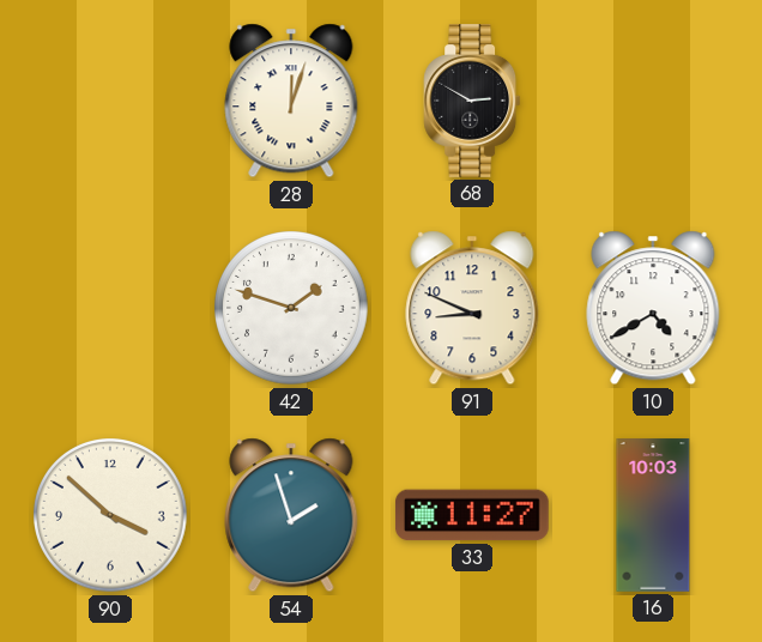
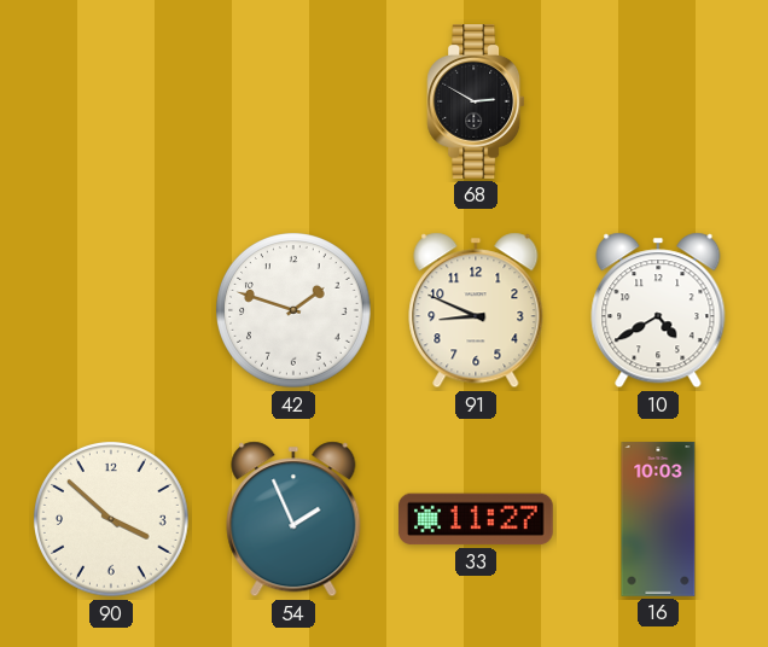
28: 12:03 -> none
54: 1:57 -> 1:56
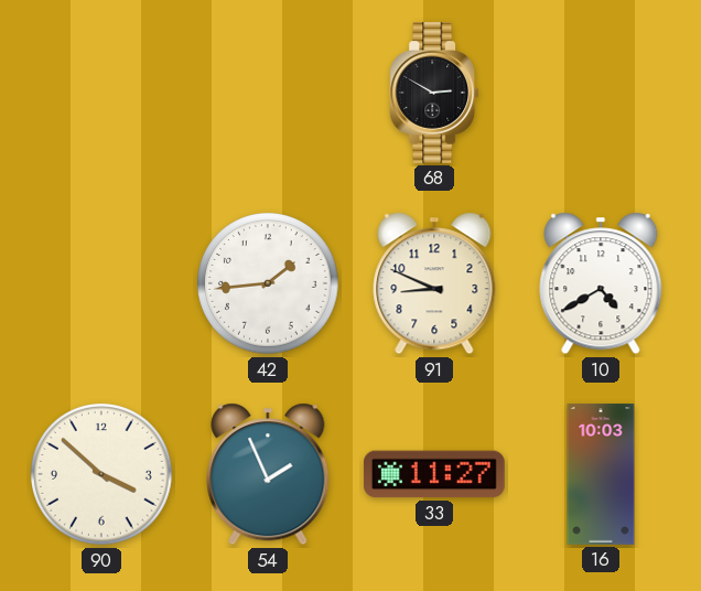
42: 1:48 -> 1:44
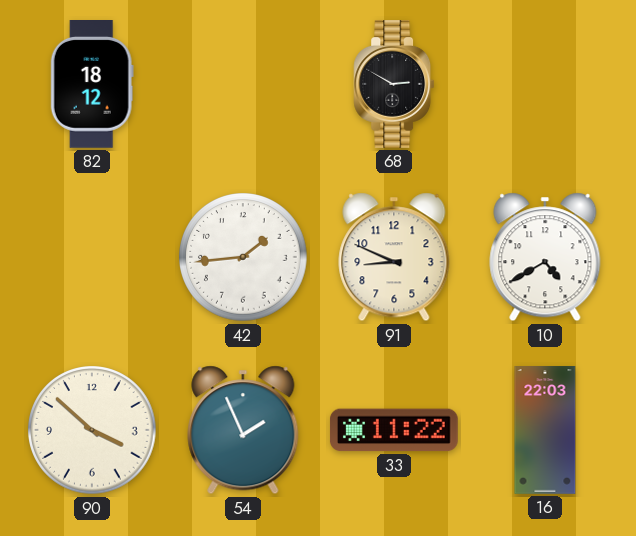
82: none -> 18:12
33: 11:27 -> 11:22
16: 10:03 -> 22:03
